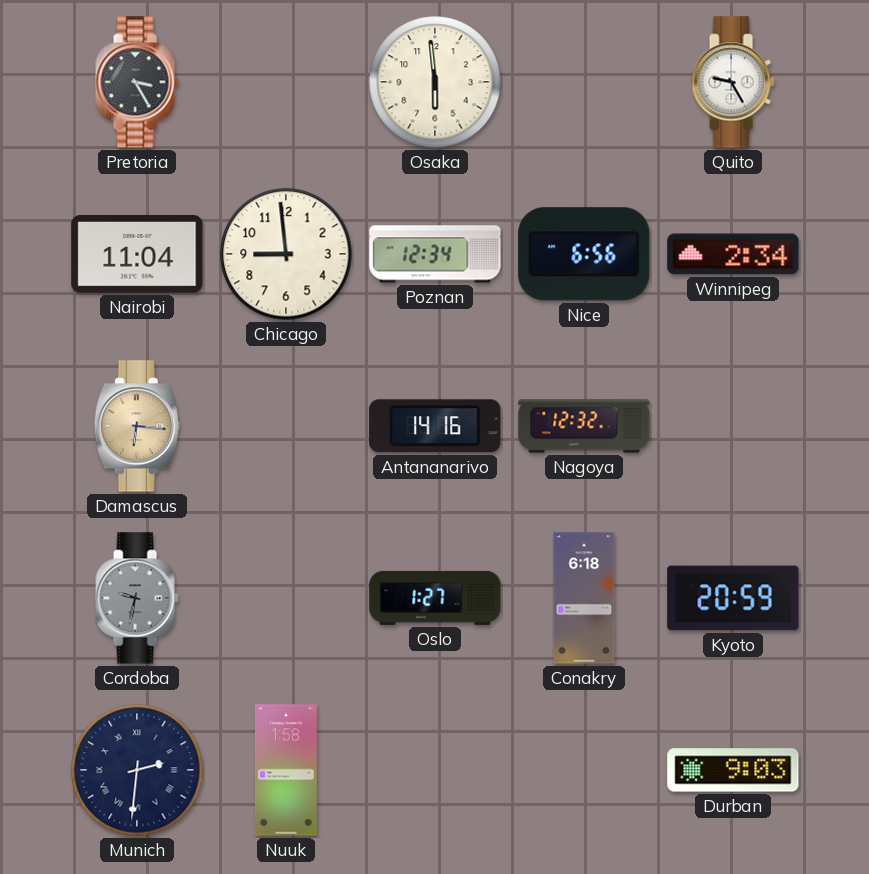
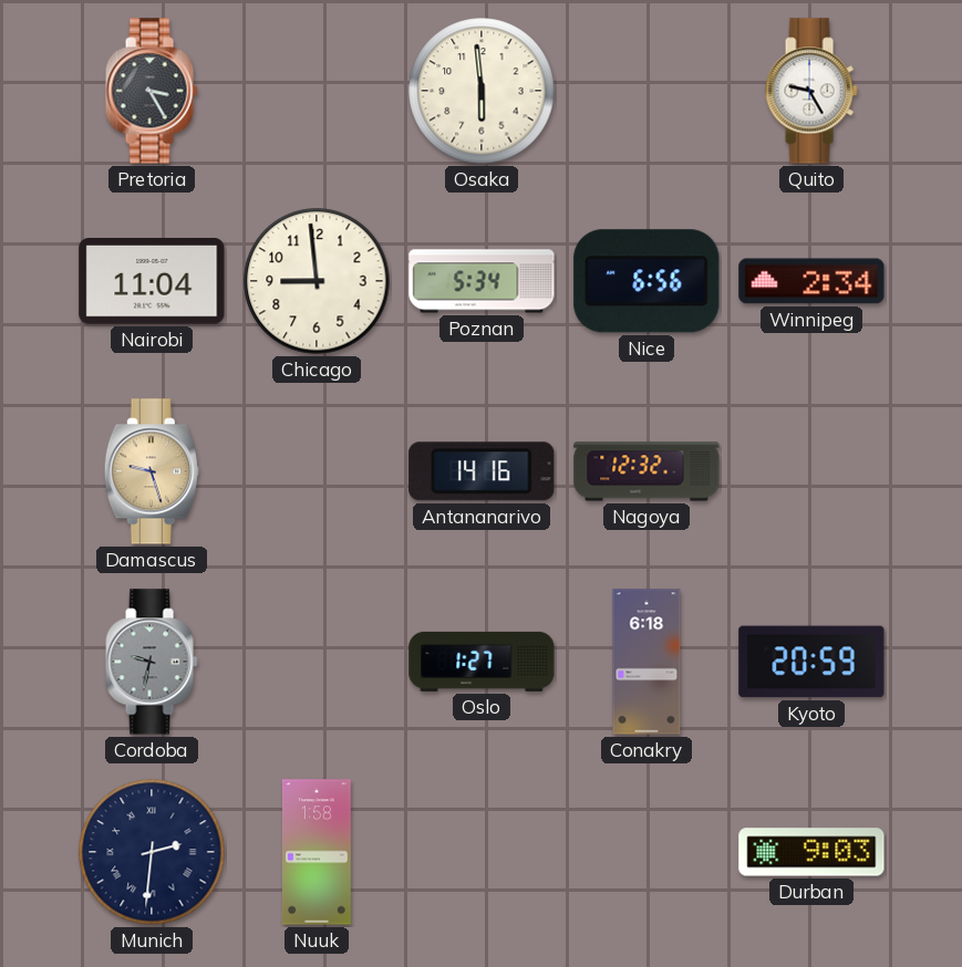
Poznan: 12:34 -> 5:34
Damascus: 6:16 -> 9:27
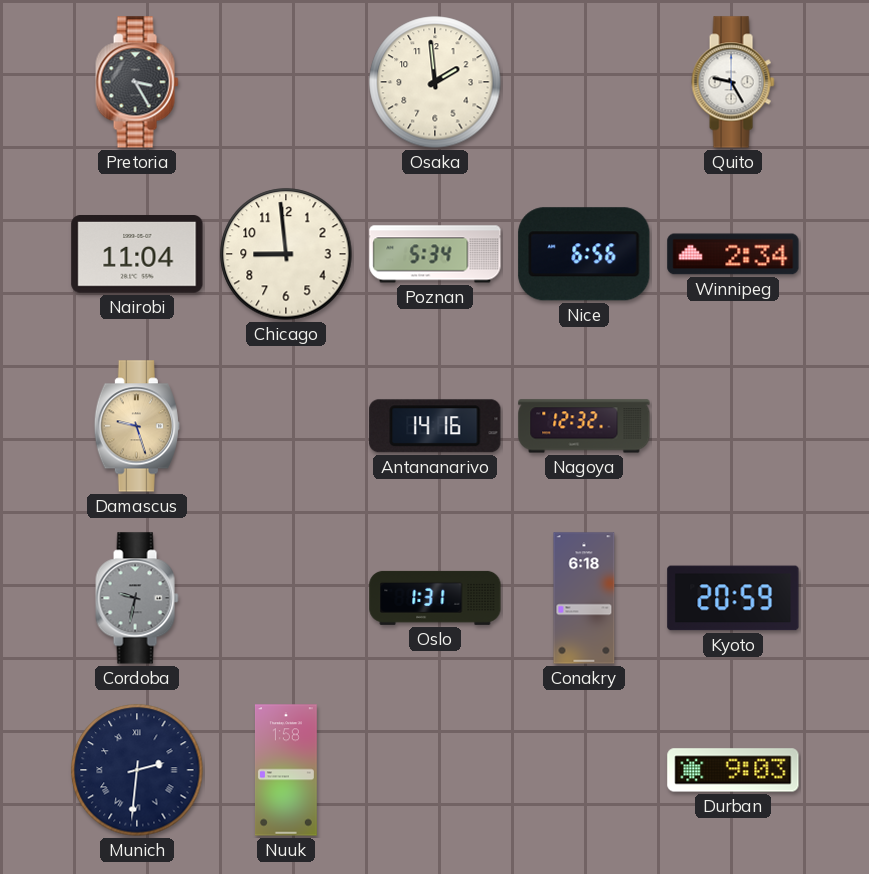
Osaka: 5:59 -> 1:59
Oslo: 1:27 -> 1:31
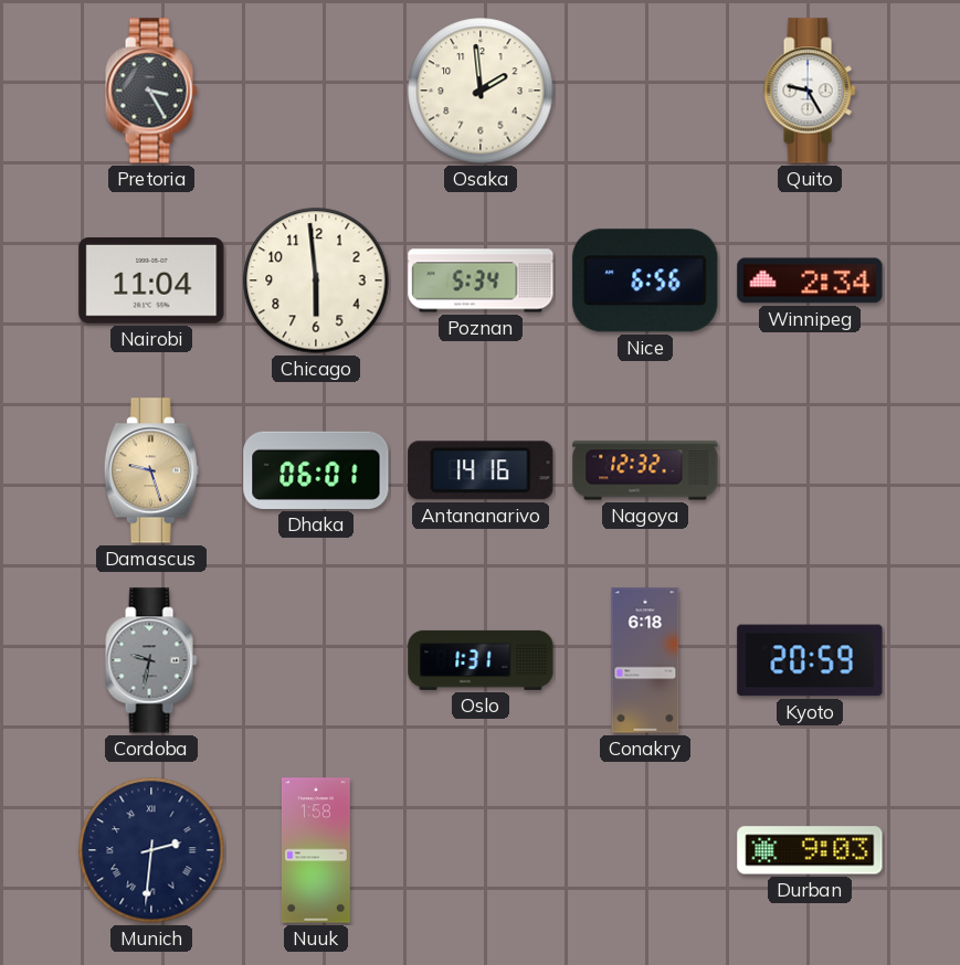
Chicago: 8:59 -> 5:59
Dhaka: none -> 06:01
